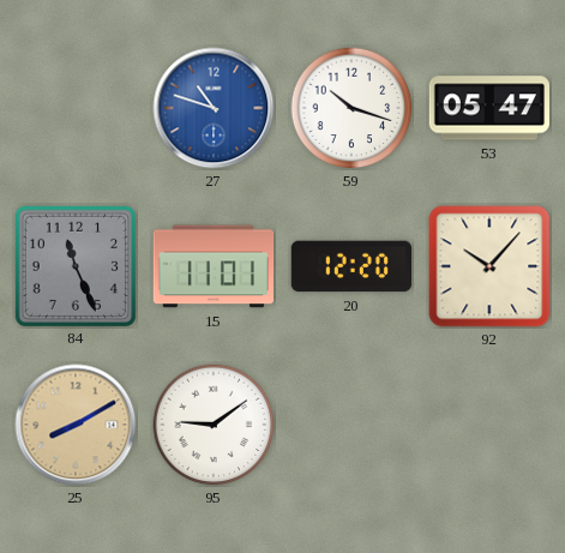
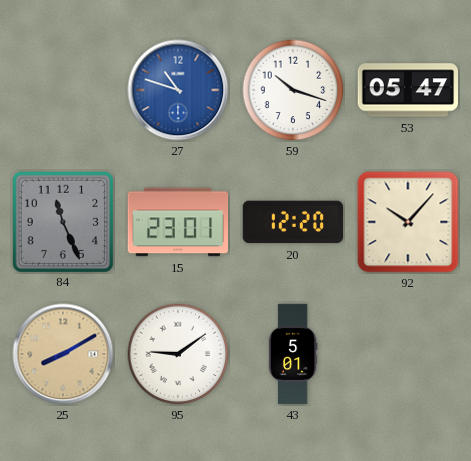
15: 11:01 -> 23:01
43: none -> 5:01
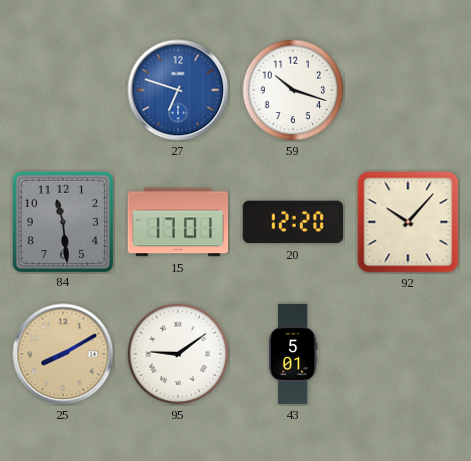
27: 10:48 -> 6:48
53: 05:47 -> none
84: 11:26 -> 11:29
15: 23:01 -> 17:01
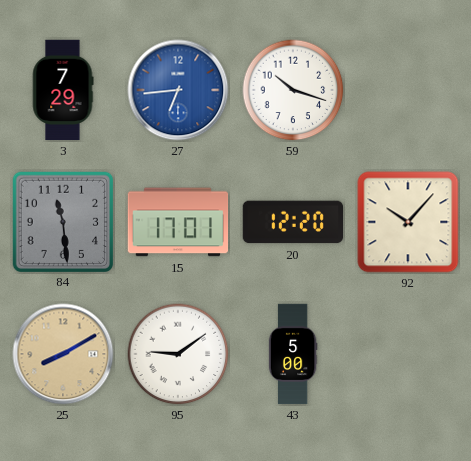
3: none -> 7:29
27: 6:48 -> 6:44
43: 5:01 -> 5:00
